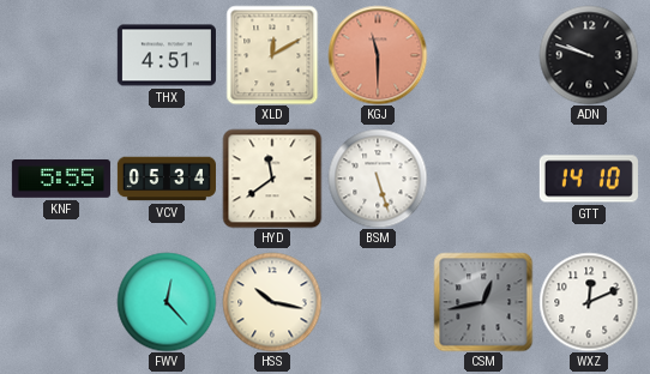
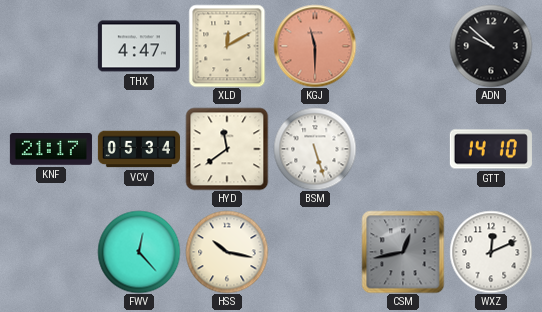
THX: 4:51 -> 4:47
ADN: 9:48 -> 9:52
KNF: 5:55 -> 21:17
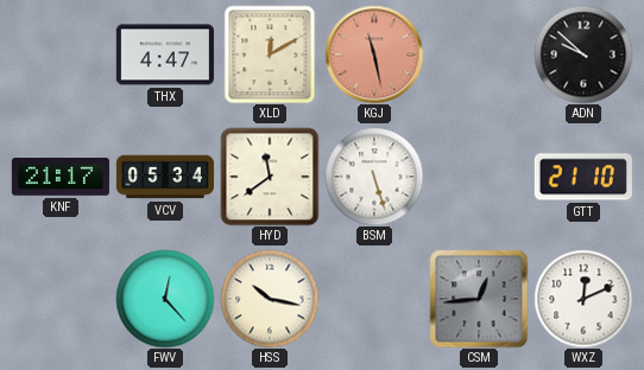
KGJ: 11:30 -> 11:28
GTT: 14:10 -> 21:10
CSM: 12:43 -> 12:44
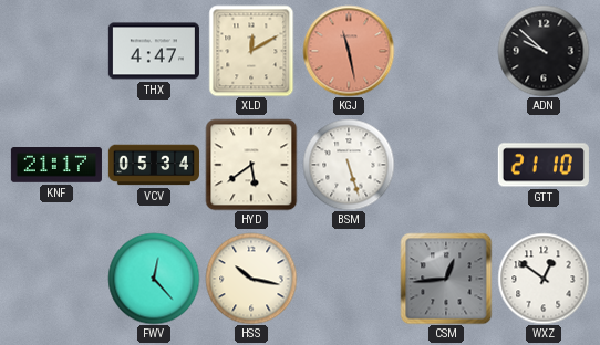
HYD: 11:39 -> 5:39
WXZ: 12:11 -> 12:51
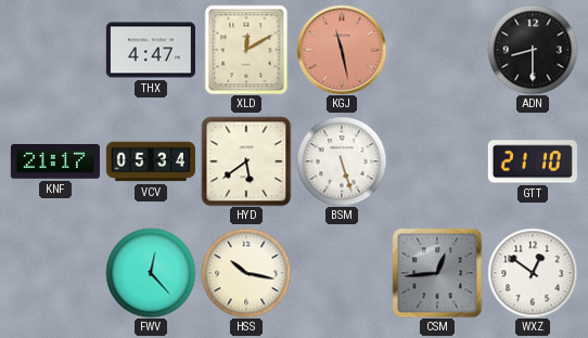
ADN: 9:52 -> 8:30
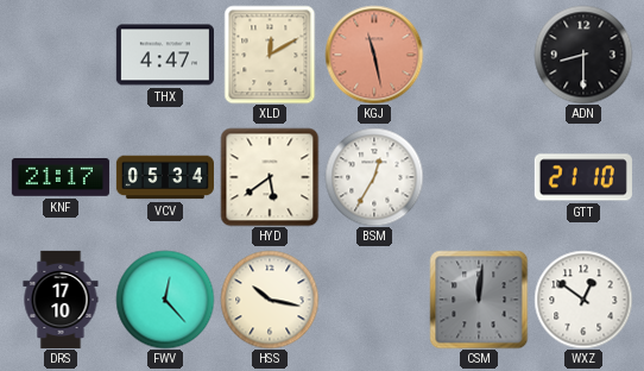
BSM: 5:27 -> 12:35
DRS: none -> 17:10
CSM: 12:44 -> 12:01
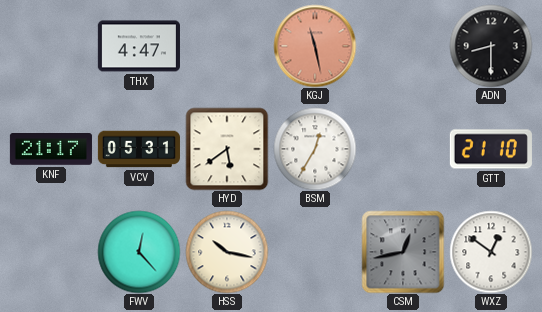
XLD: 12:10 -> none
VCV: 05:34 -> 05:31
DRS: 17:10 -> none
CSM: 12:01 -> 12:43
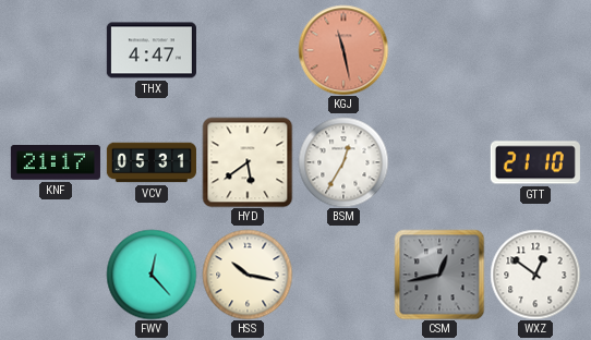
ADN: 8:30 -> none
